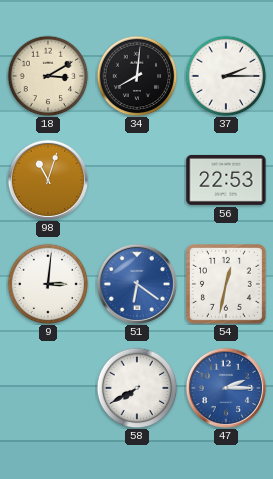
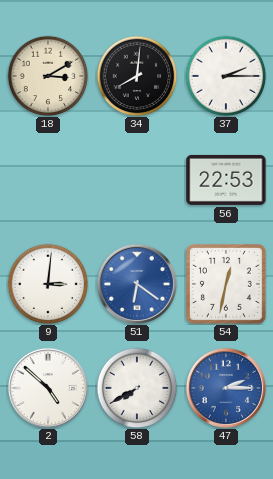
98: 11:03 -> none
2: none -> 4:52
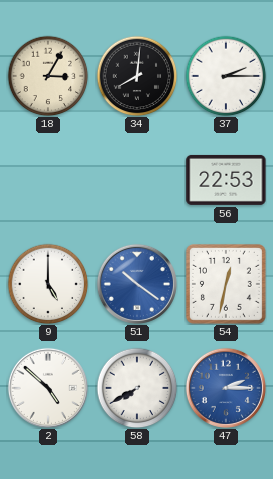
18: 3:10 -> 3:05
9: 3:01 -> 5:00
51: 6:21 -> 10:21
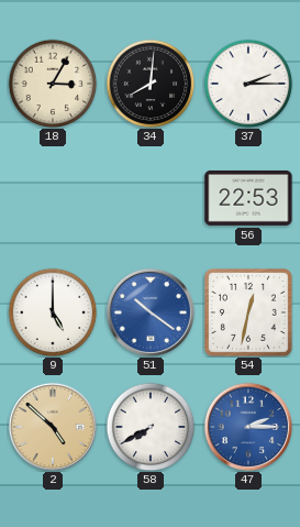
2 dial: white -> champagne
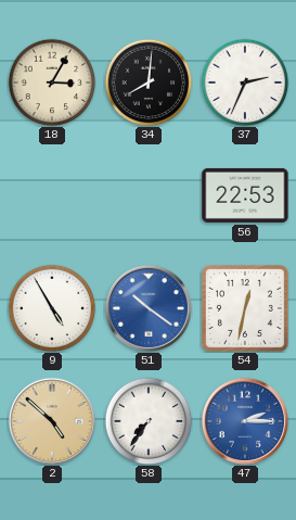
37: 2:15 -> 2:34
9: 5:00 -> 4:55
58: 7:40 -> 7:36
